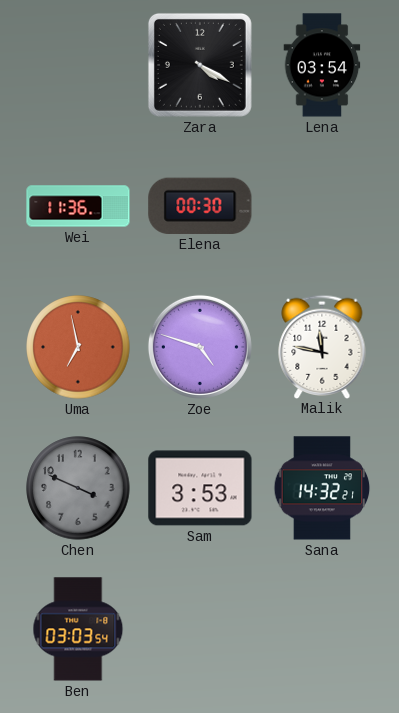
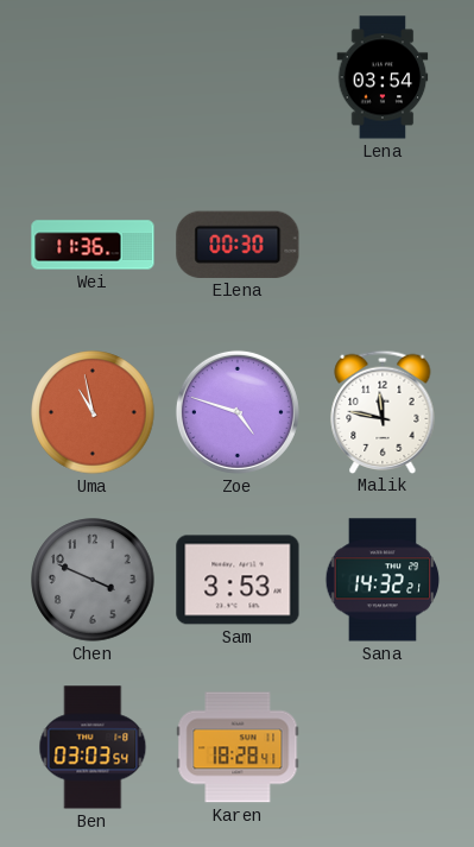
Zara: 4:20 -> none
Uma: 6:58 -> 10:58
Karen: none -> 18:28
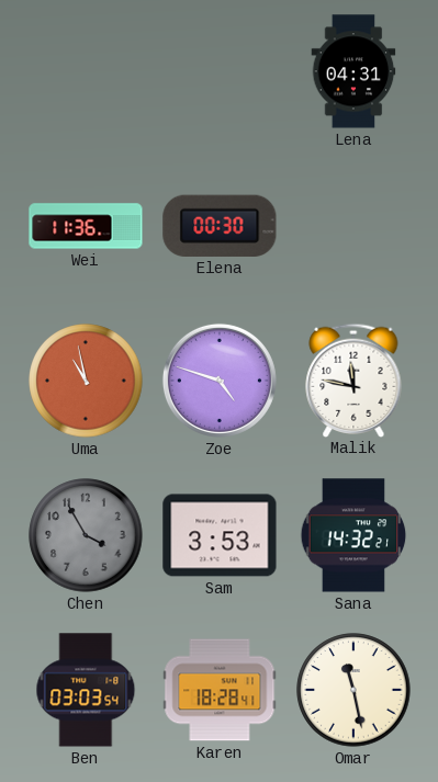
Lena: 03:54 -> 04:31
Chen: 3:49 -> 3:55
Omar: none -> 11:28
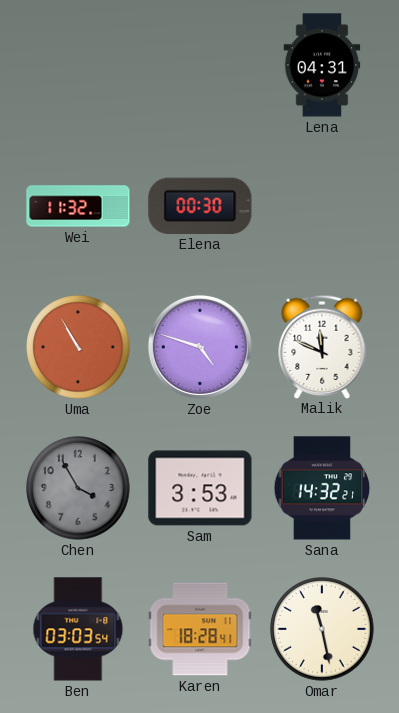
Wei: 11:36 -> 11:32
Uma: 10:58 -> 10:55
Malik: 11:47 -> 11:49
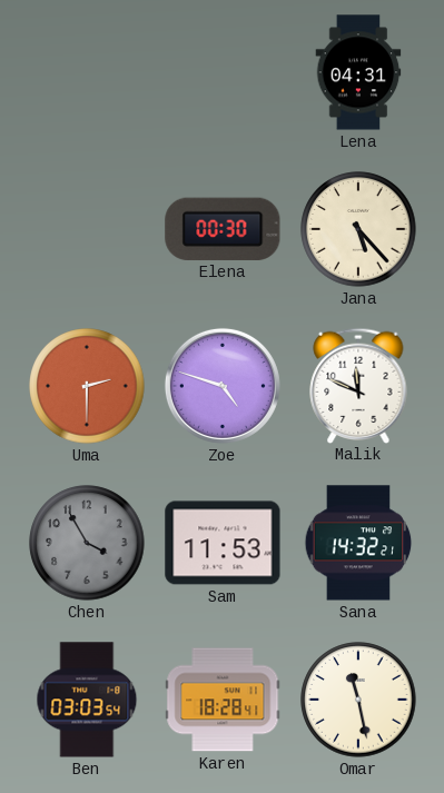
Wei: 11:32 -> none
Jana: none -> 5:23
Uma: 10:55 -> 2:30
Sam: 3:53 -> 11:53
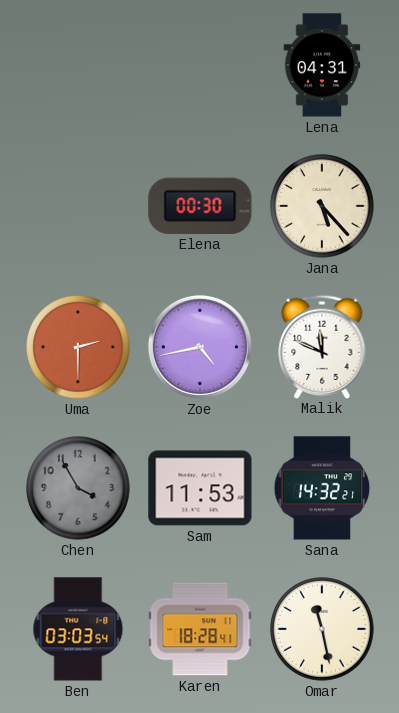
Zoe: 4:48 -> 4:43
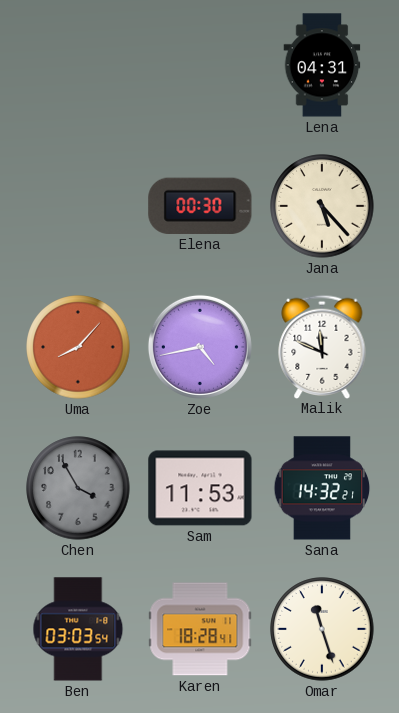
Uma: 2:30 -> 8:07
Omar: 11:28 -> 11:27
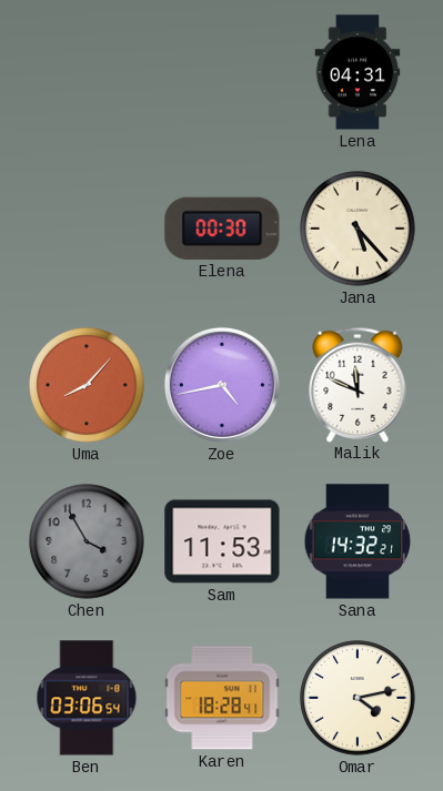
Ben: 03:03 -> 03:06
Omar: 11:27 -> 4:13
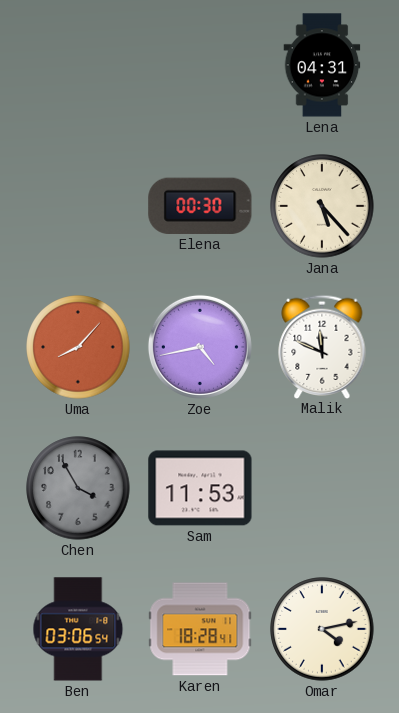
Sana: 14:32 -> none
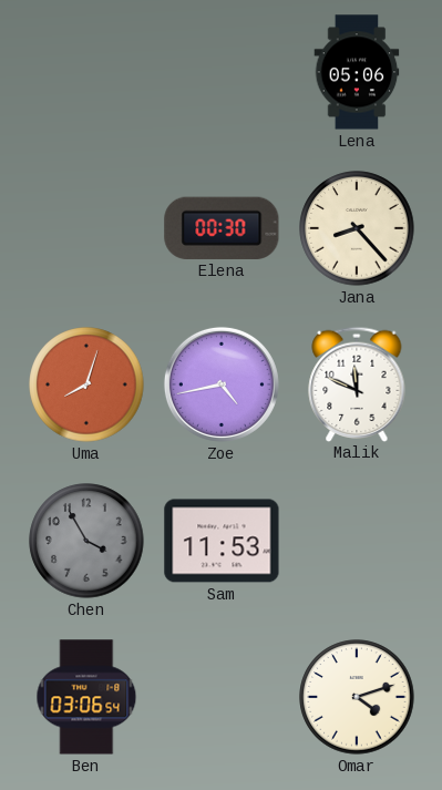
Lena: 04:31 -> 05:06
Jana: 5:23 -> 8:23
Uma: 8:07 -> 8:03
Karen: 18:28 -> none
Omar: 4:13 -> 4:12
